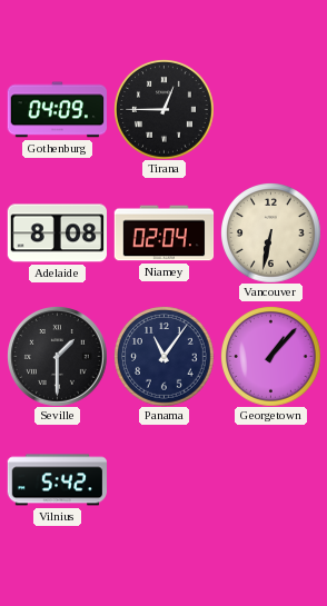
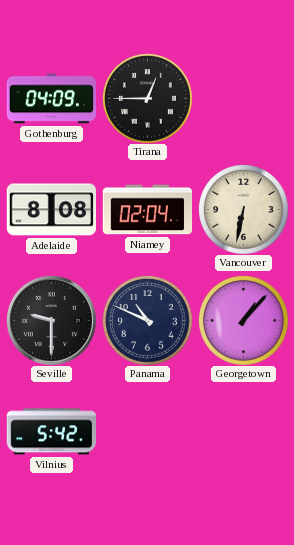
Seville: 1:30 -> 9:30
Panama: 11:06 -> 10:49
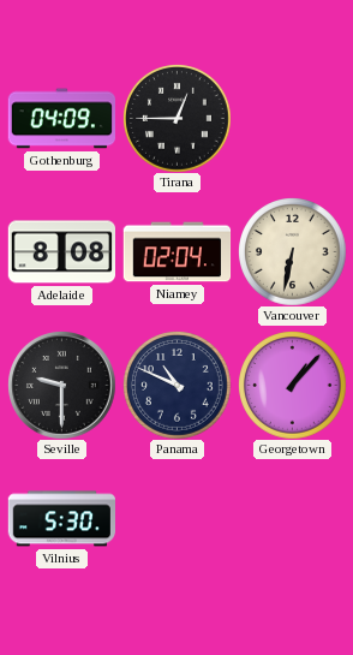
Vilnius: 5:42 -> 5:30
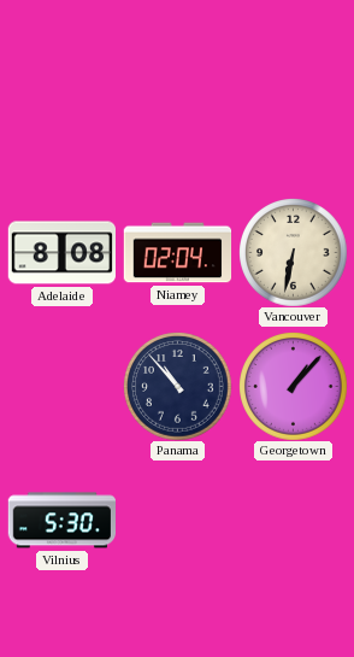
Gothenburg: 04:09 -> none
Tirana: 12:45 -> none
Seville: 9:30 -> none
Panama: 10:49 -> 10:53
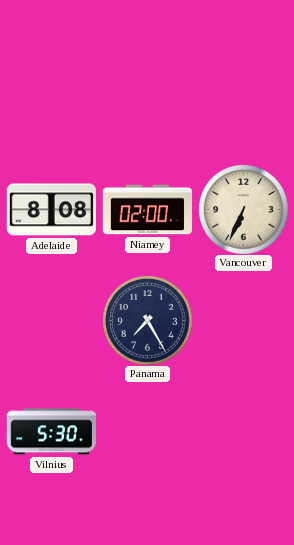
Niamey: 02:04 -> 02:00
Vancouver: 6:32 -> 6:34
Panama: 10:53 -> 7:25
Georgetown: 1:07 -> none
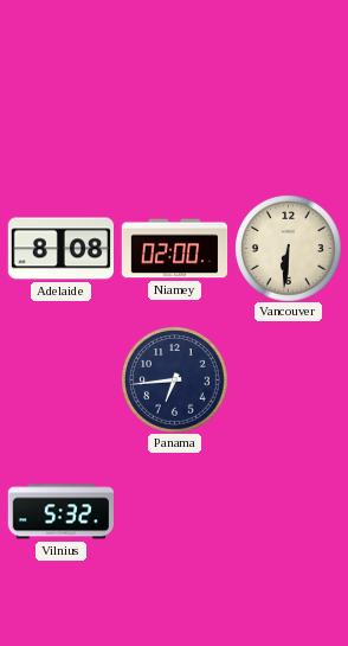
Vancouver: 6:34 -> 6:31
Panama: 7:25 -> 6:44
Vilnius: 5:30 -> 5:32
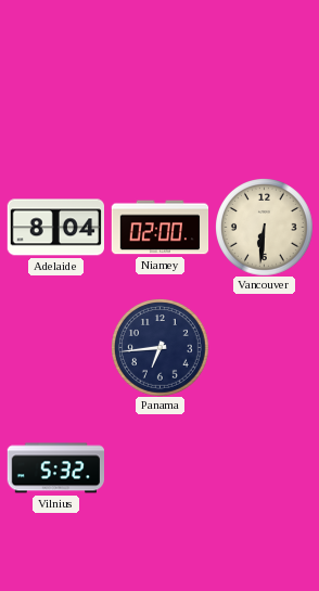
Adelaide: 8:08 -> 8:04
